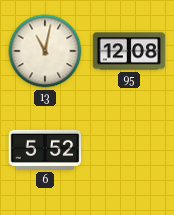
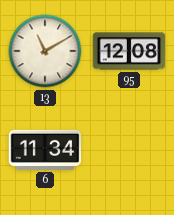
13: 11:02 -> 11:10
6: 5:52 -> 11:34
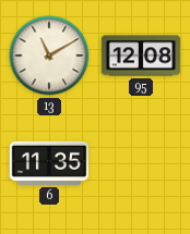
6: 11:34 -> 11:35
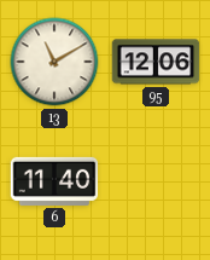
95: 12:08 -> 12:06
6: 11:35 -> 11:40
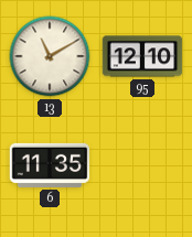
95: 12:06 -> 12:10
6: 11:40 -> 11:35
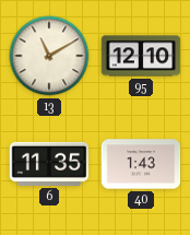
40: none -> 1:43
